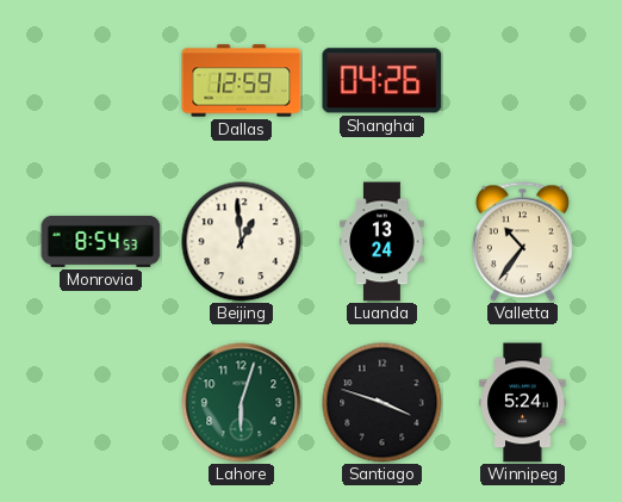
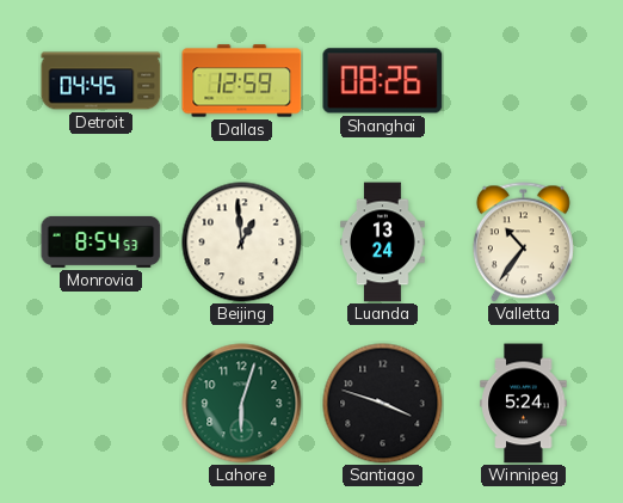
Detroit: none -> 04:45
Shanghai: 04:26 -> 08:26
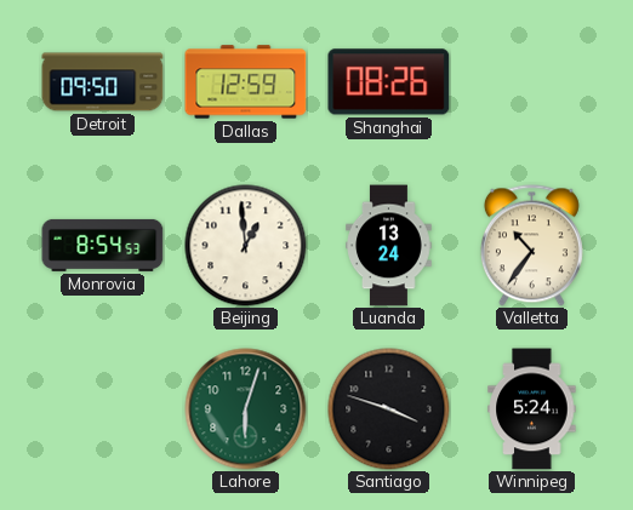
Detroit: 04:45 -> 09:50
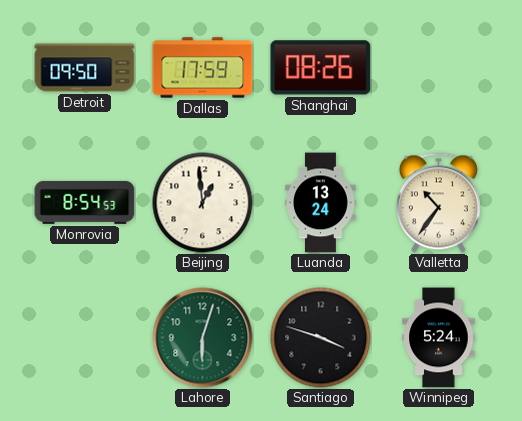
Dallas: 12:59 -> 17:59
